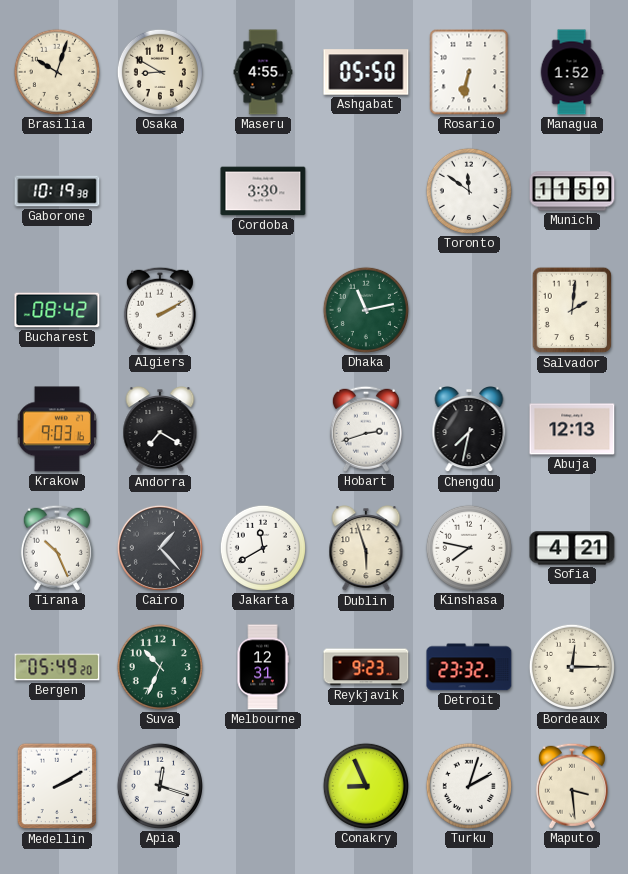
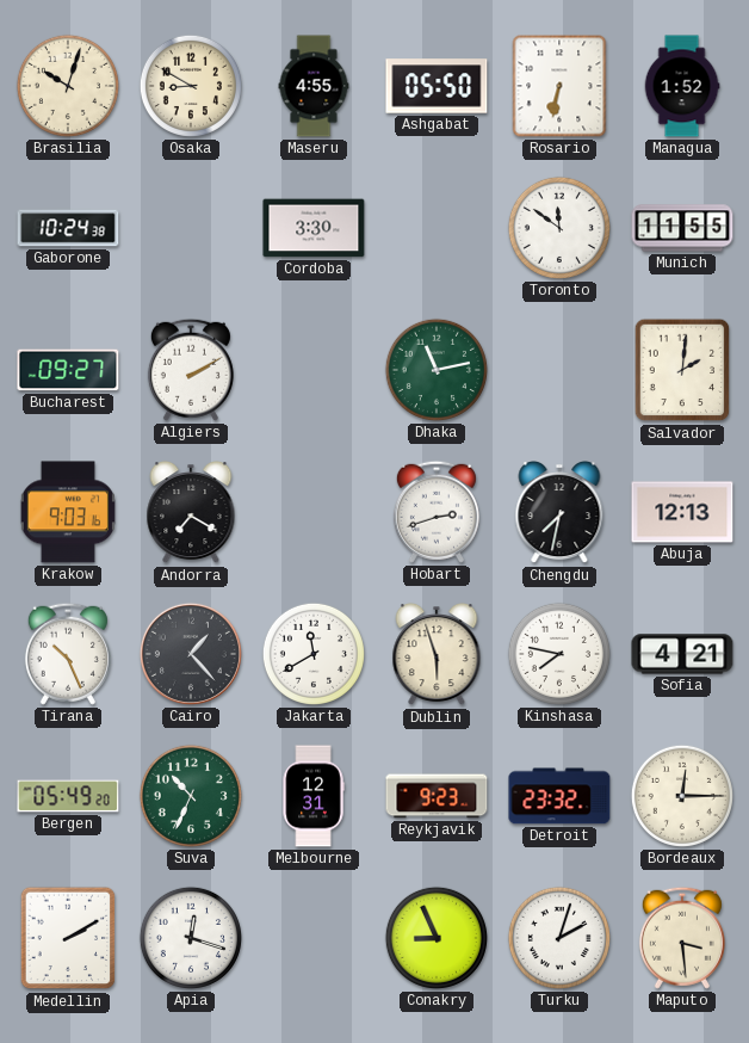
Gaborone: 10:19 -> 10:24
Munich: 11:59 -> 11:55
Bucharest: 08:42 -> 09:27
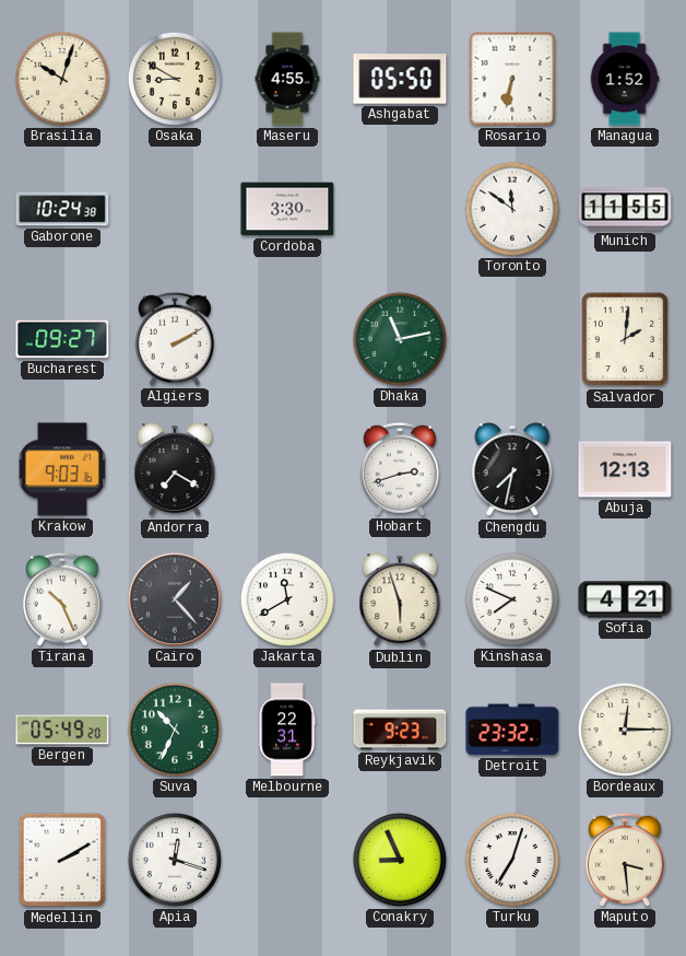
Kinshasa: 7:47 -> 7:49
Melbourne: 12:31 -> 22:31
Turku: 2:03 -> 7:03
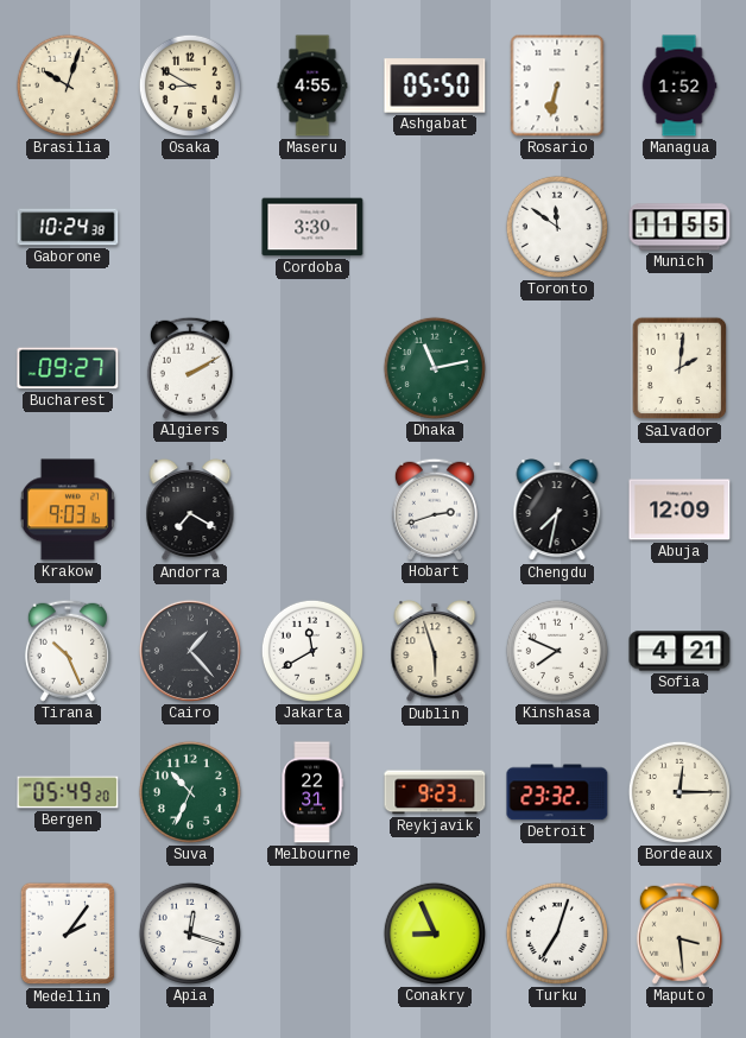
Abuja: 12:13 -> 12:09
Medellin: 2:10 -> 2:06
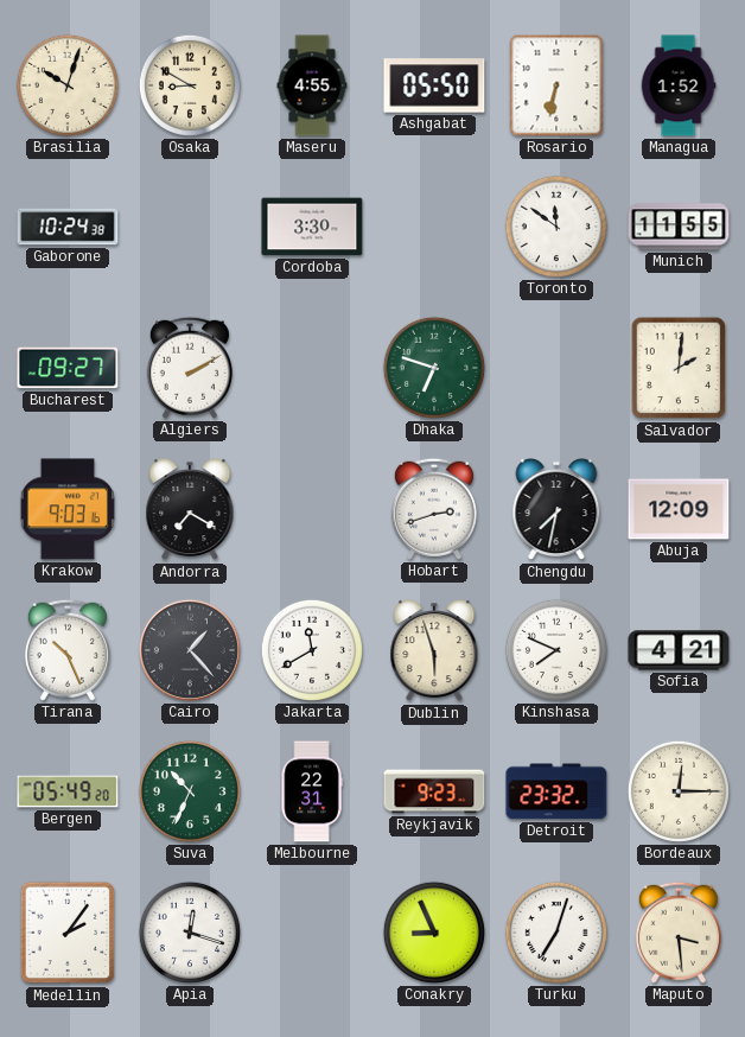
Dhaka: 11:13 -> 6:48
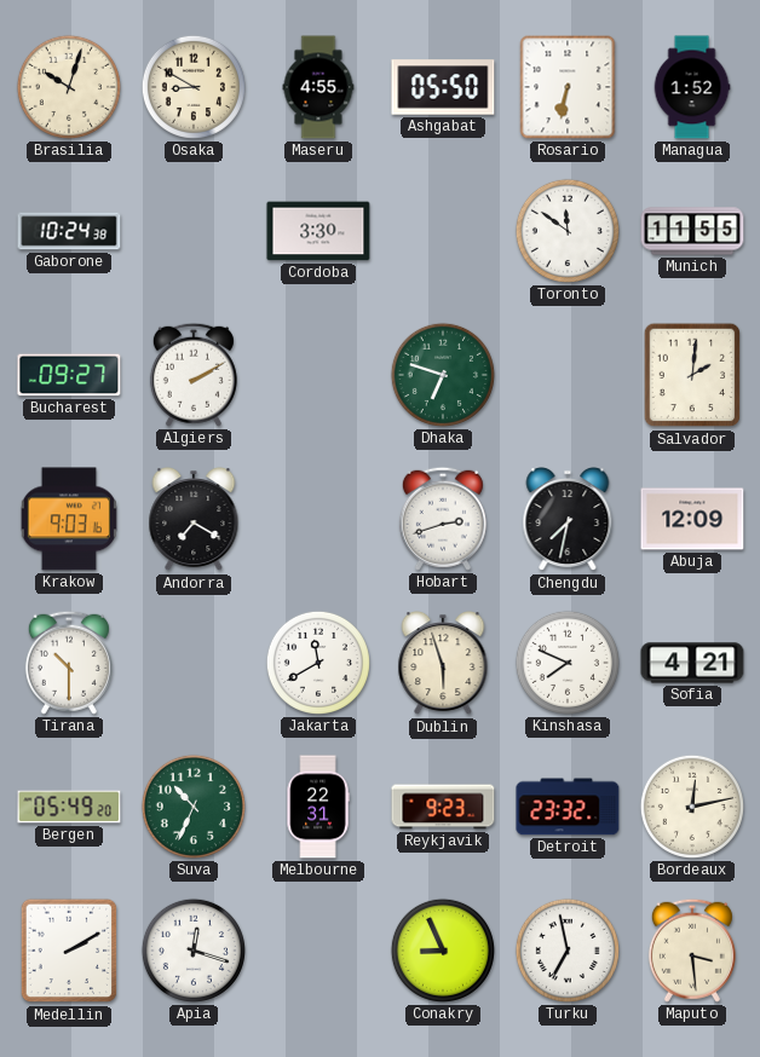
Tirana: 10:26 -> 10:30
Cairo: 1:23 -> none
Bordeaux: 12:15 -> 12:13
Medellin: 2:06 -> 2:10
Turku: 7:03 -> 6:58
